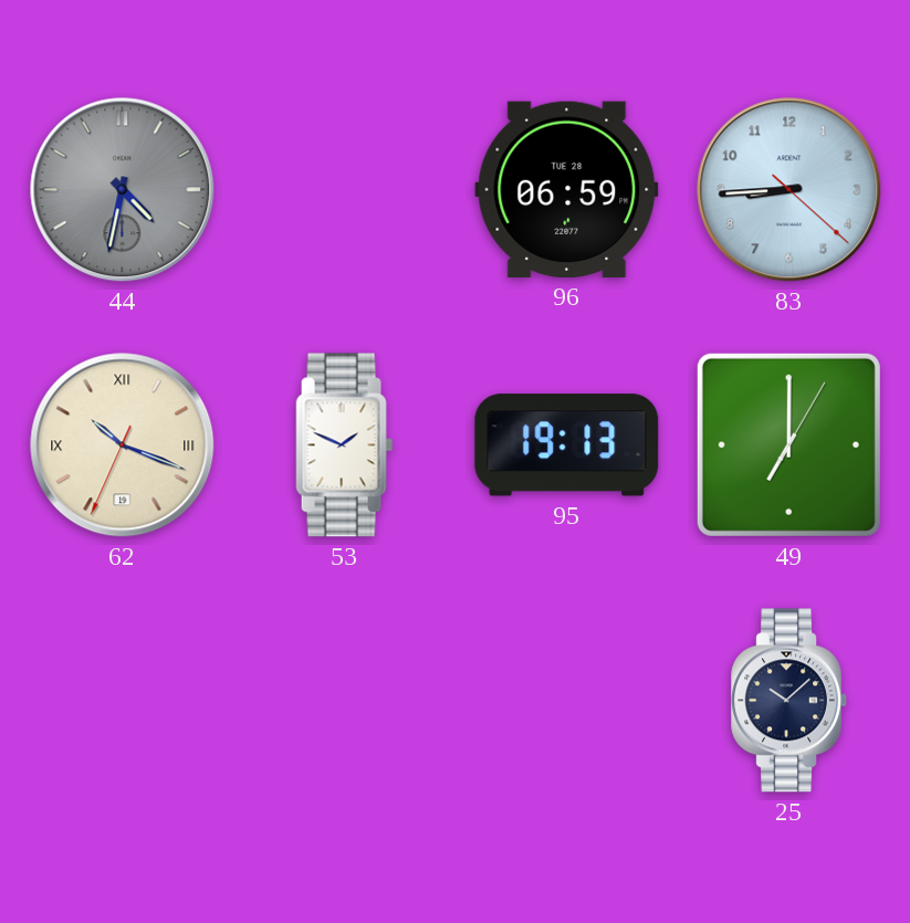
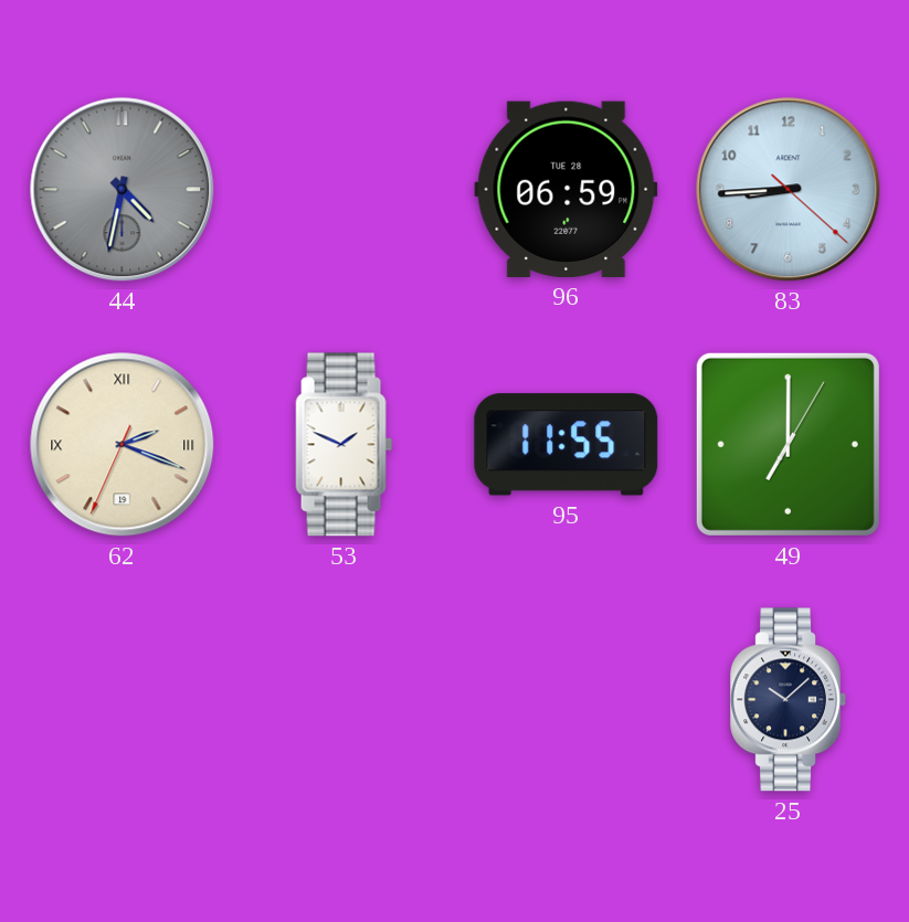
62: 10:18 -> 2:18
95: 19:13 -> 11:55
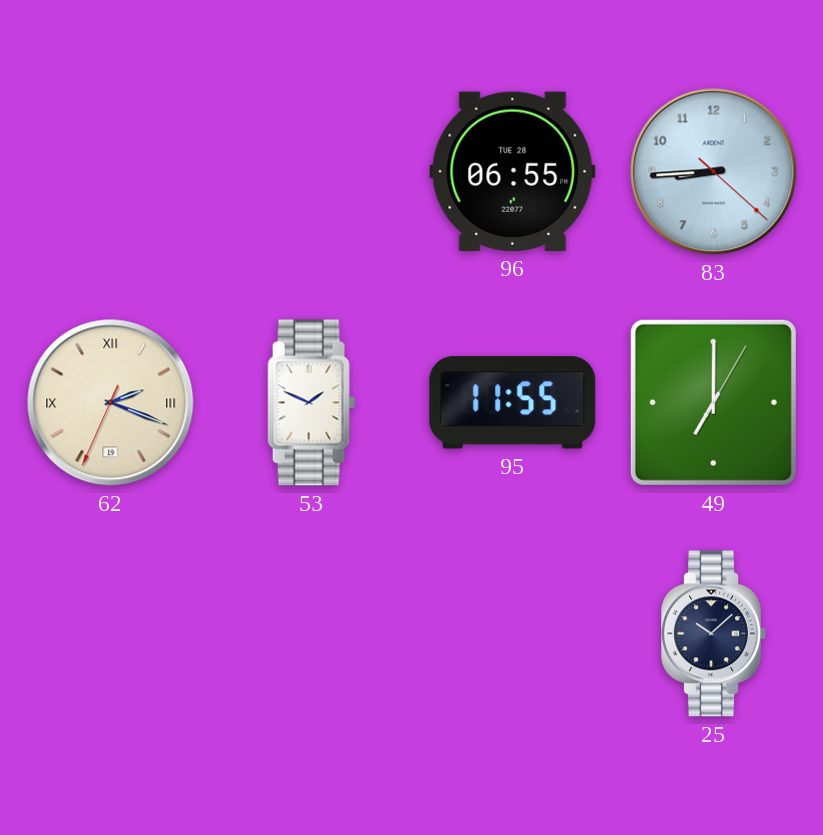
44: 4:32 -> none
96: 06:59 -> 06:55
